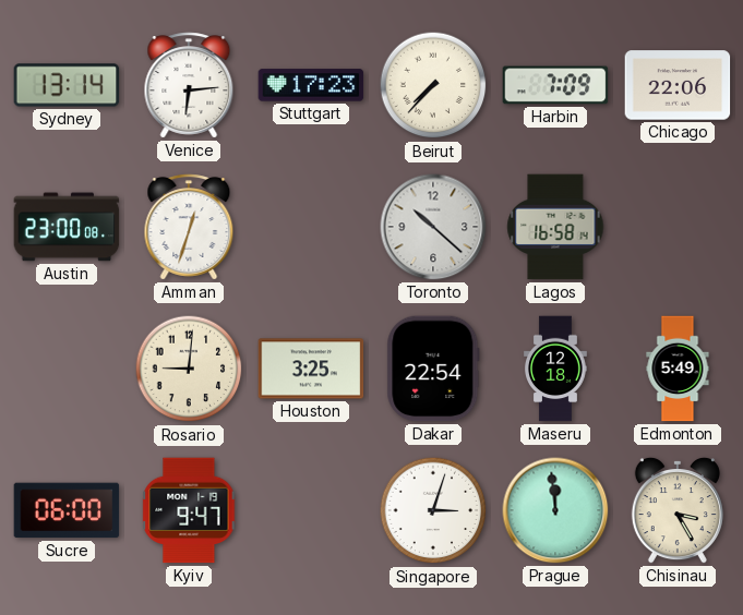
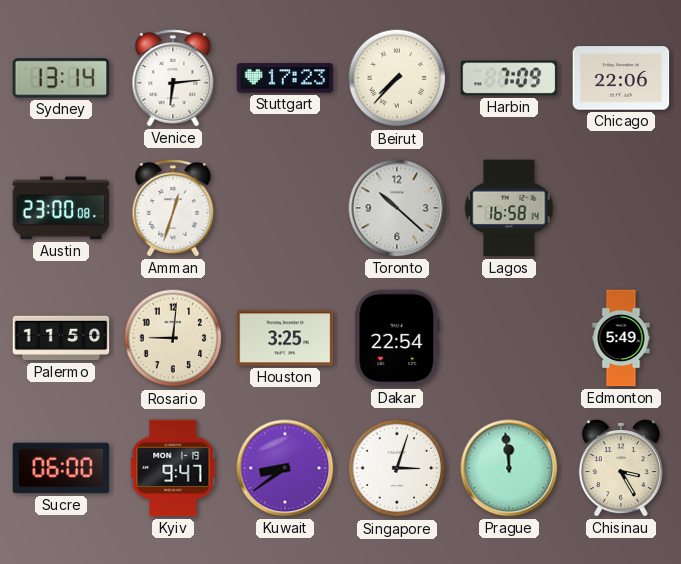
Palermo: none -> 11:50
Maseru: 12:18 -> none
Kuwait: none -> 8:39
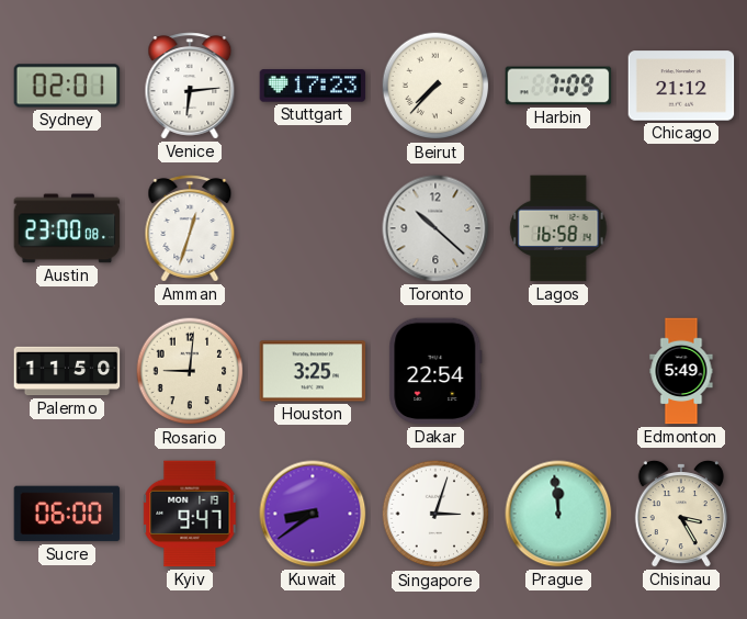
Sydney: 13:14 -> 02:01
Chicago: 22:06 -> 21:12
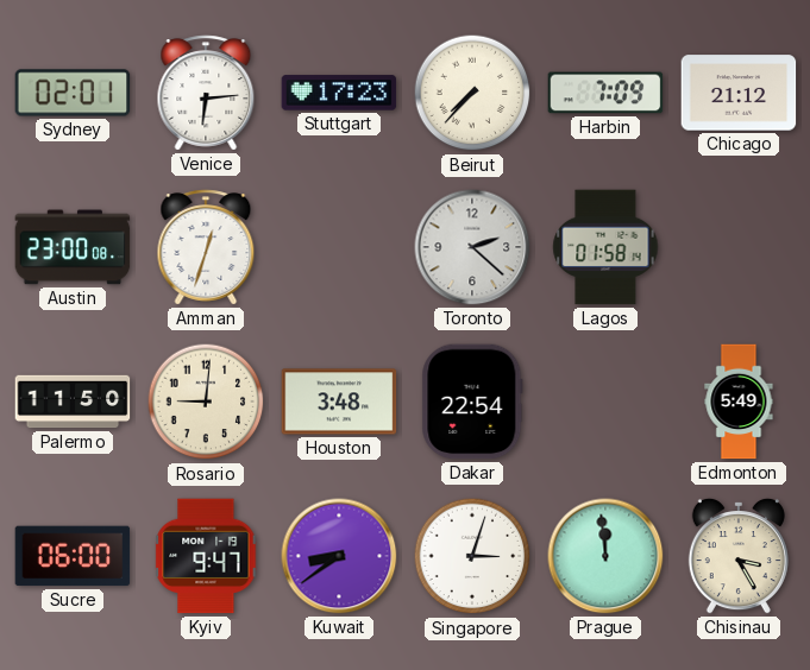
Toronto: 10:22 -> 2:22
Lagos: 16:58 -> 01:58
Houston: 3:25 -> 3:48
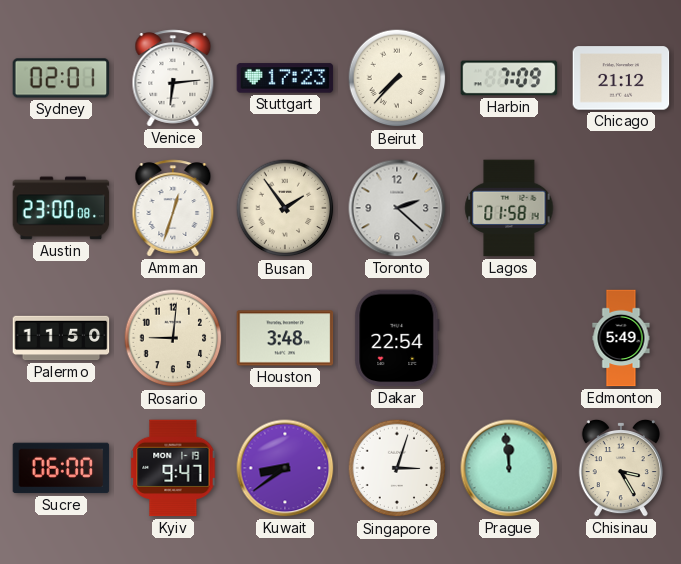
Busan: none -> 1:54
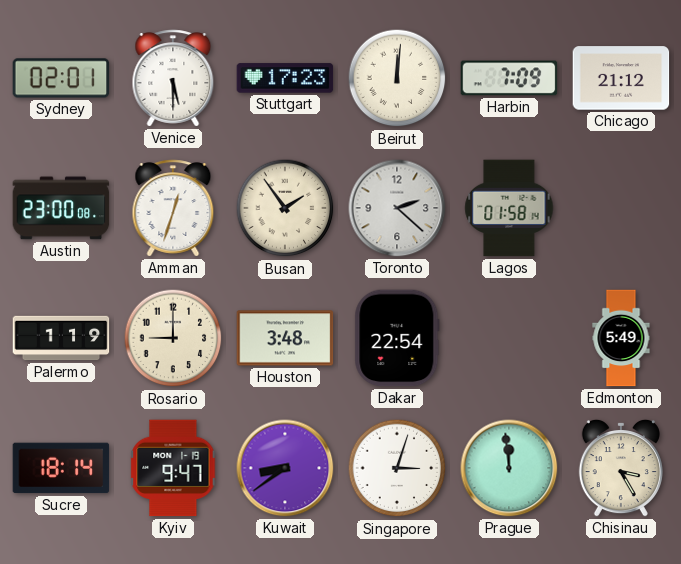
Venice: 6:14 -> 5:30
Beirut: 7:37 -> 12:01
Palermo: 11:50 -> 1:19
Rosario: 9:01 -> 9:00
Sucre: 06:00 -> 18:14
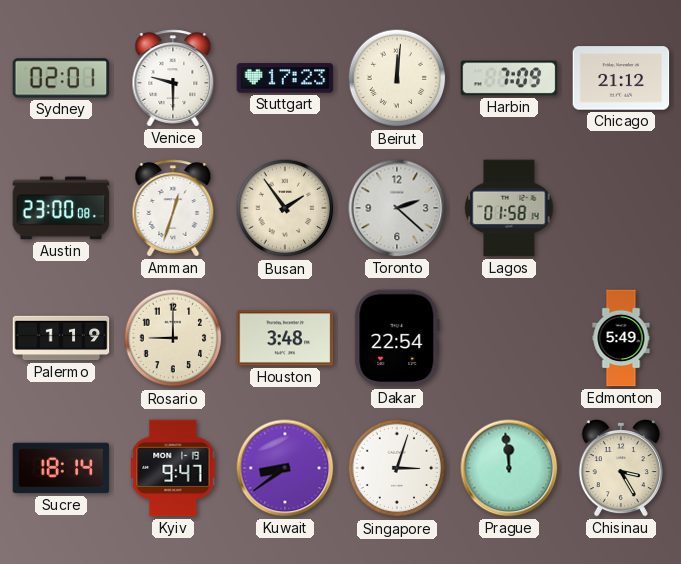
Venice: 5:30 -> 9:30
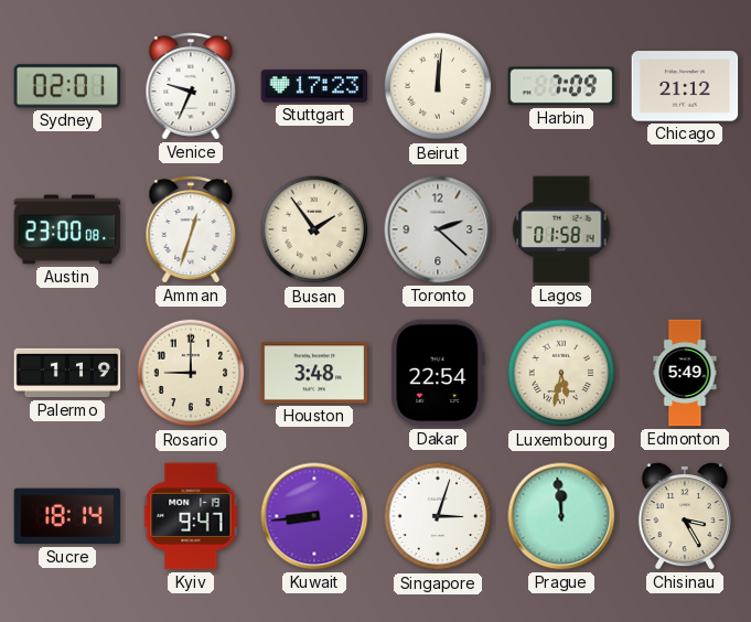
Venice: 9:30 -> 9:34
Luxembourg: none -> 5:32
Kuwait: 8:39 -> 8:44
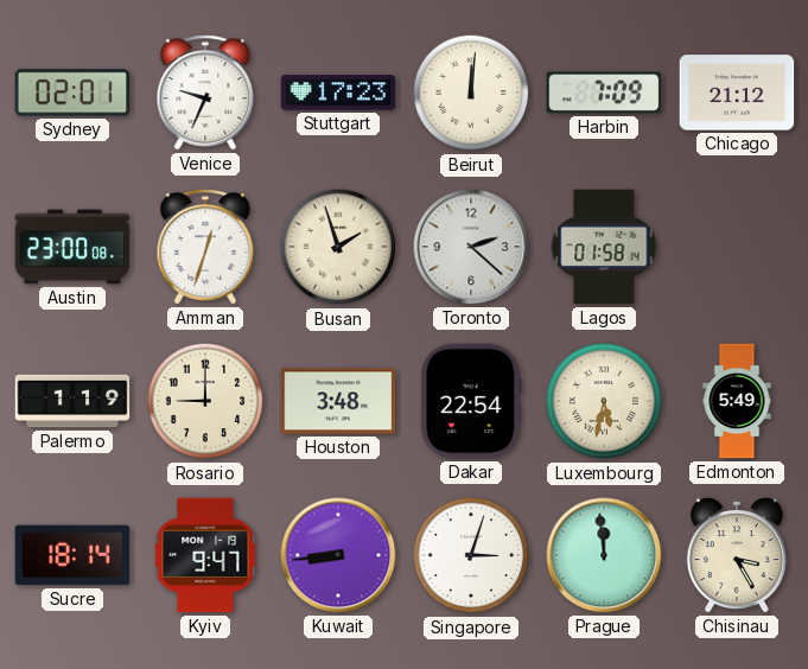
Busan: 1:54 -> 1:57
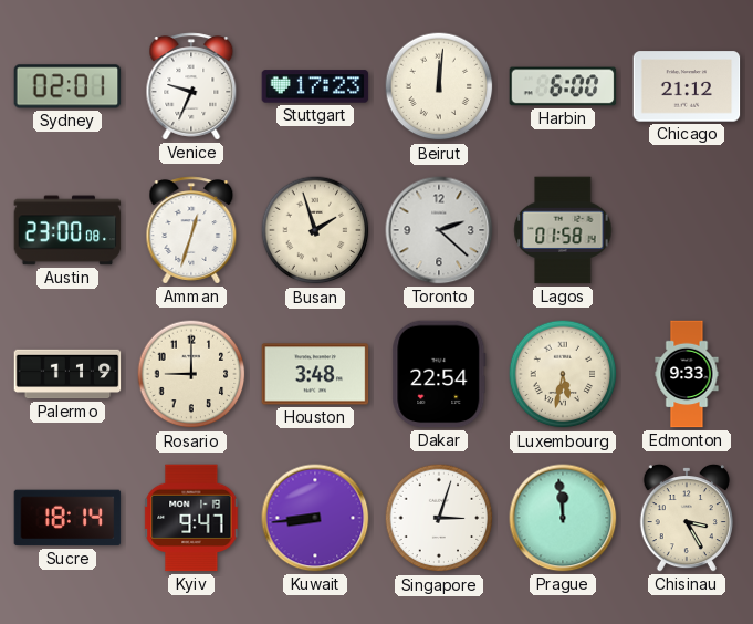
Harbin: 7:09 -> 6:00
Edmonton: 5:49 -> 9:33
